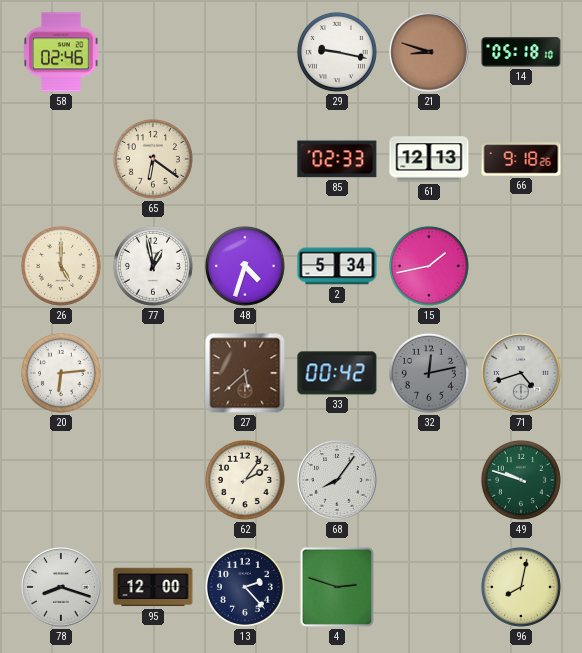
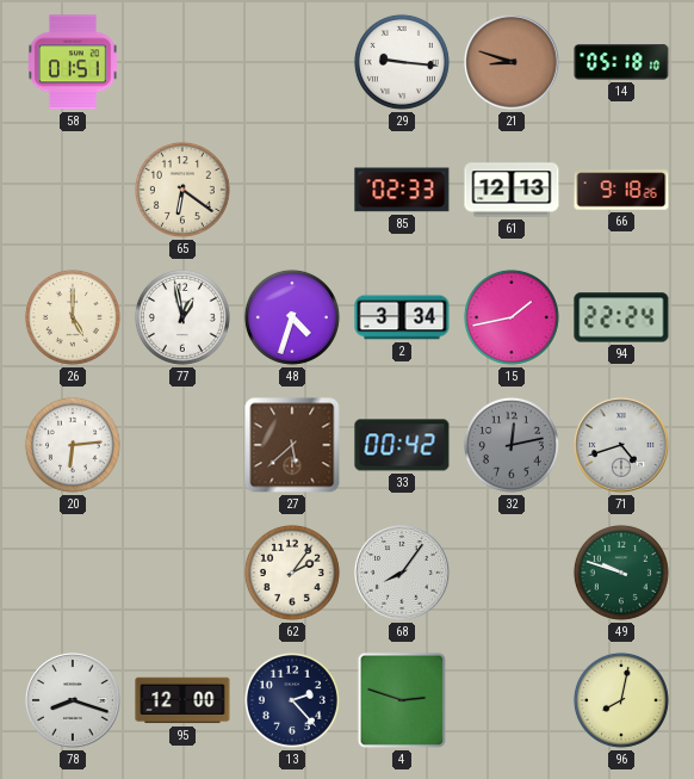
58: 02:46 -> 01:51
29: 9:17 -> 9:16
2: 5:34 -> 3:34
94: none -> 22:24
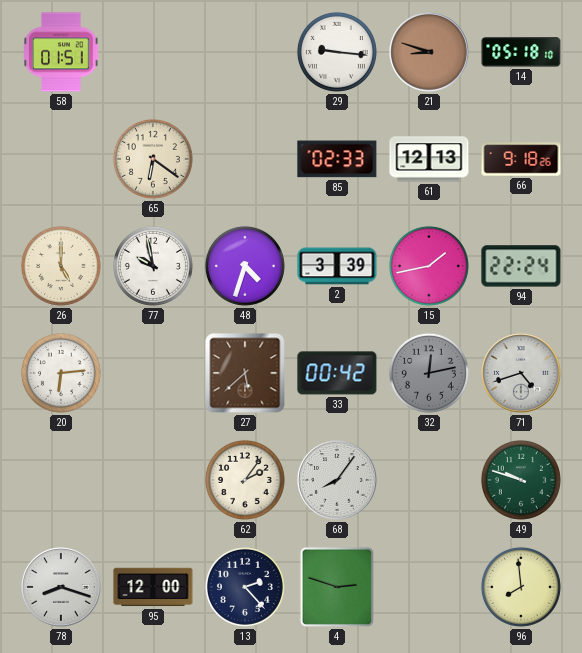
77: 12:58 -> 9:58
2: 3:34 -> 3:39
96: 8:02 -> 7:59
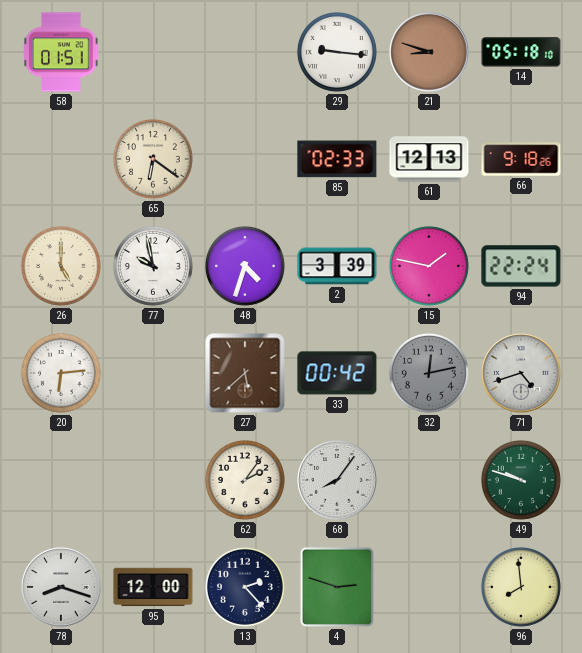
15: 1:43 -> 1:47
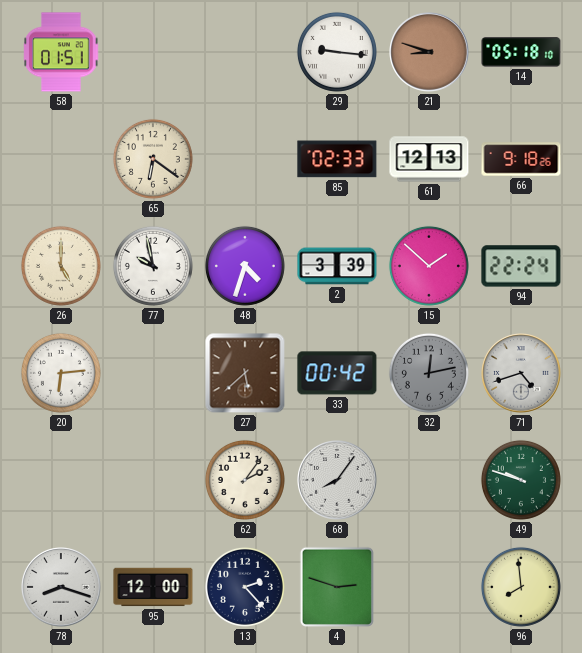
15: 1:47 -> 1:52
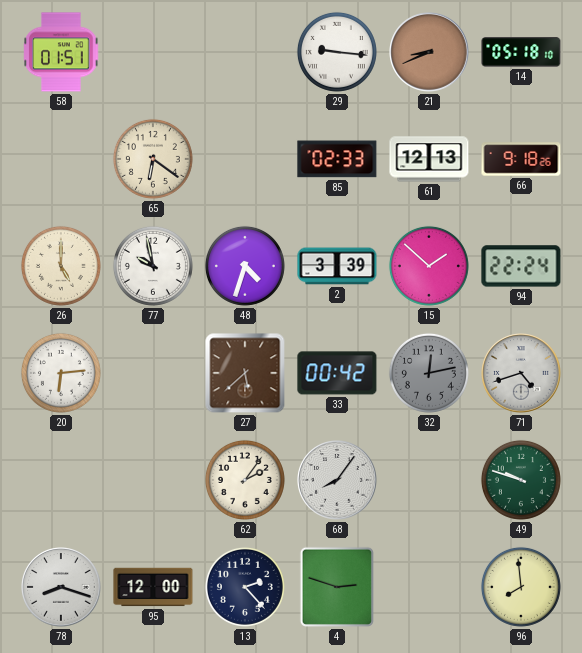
21: 8:48 -> 8:41
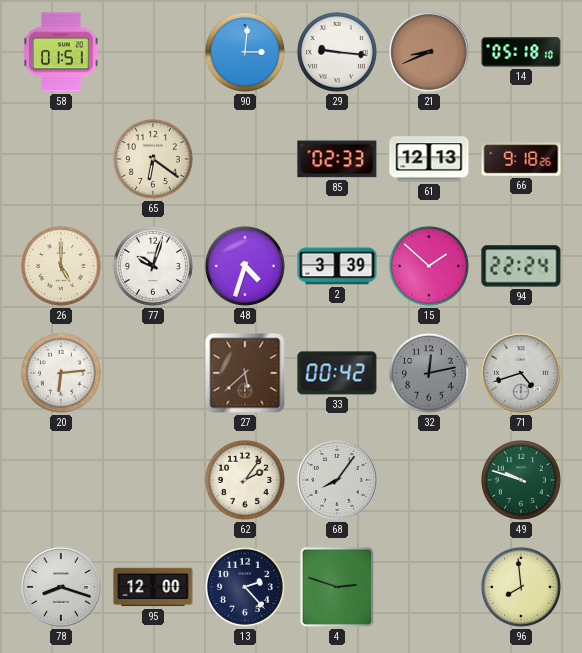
90: none -> 3:01
77: 9:58 -> 10:03
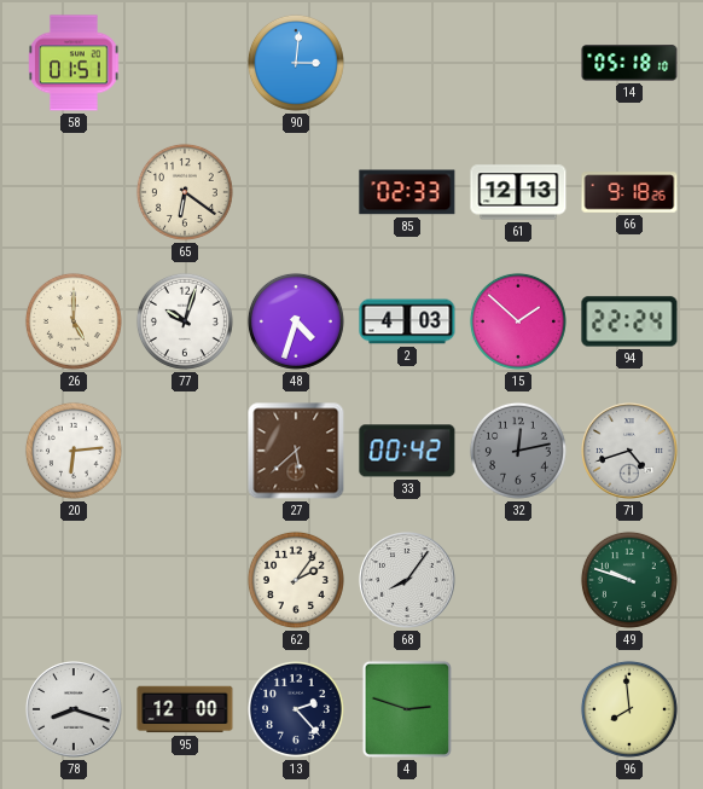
29: 9:16 -> none
21: 8:41 -> none
2: 3:39 -> 4:03
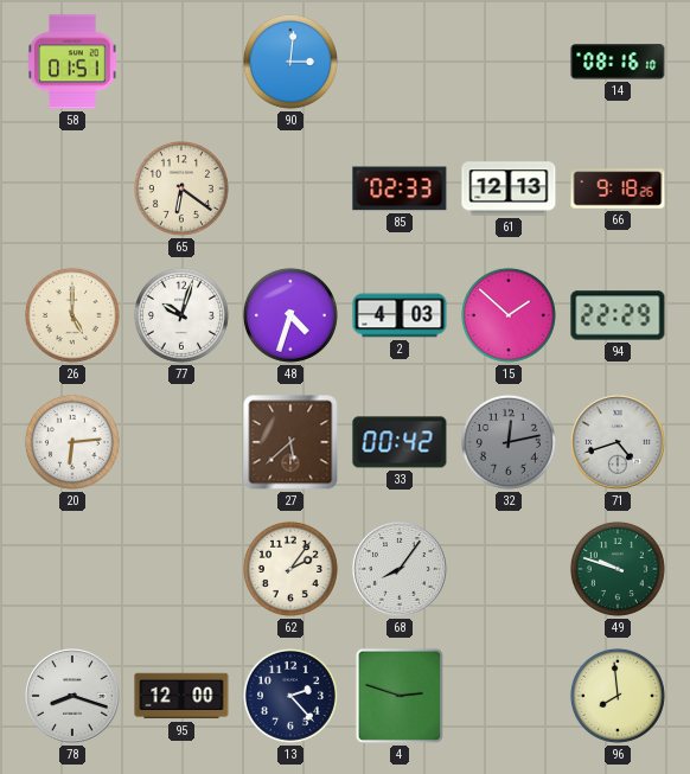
14: 05:18 -> 08:16
94: 22:24 -> 22:29
